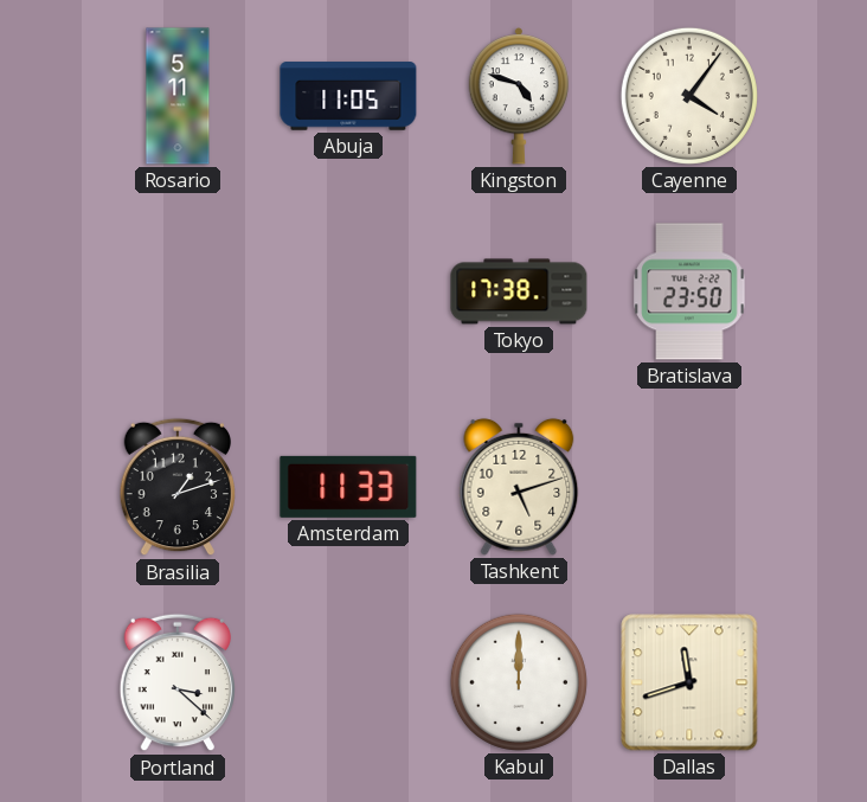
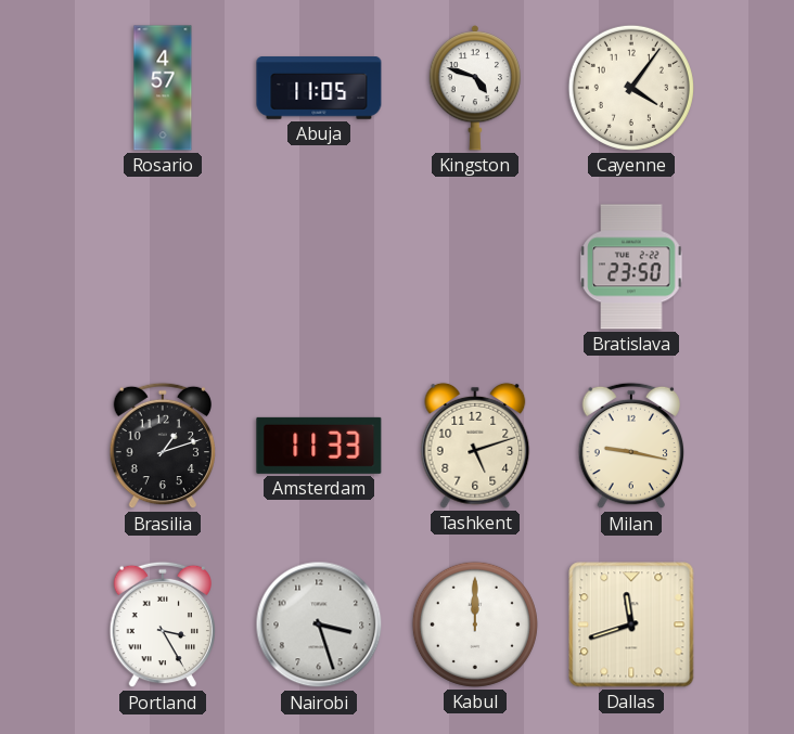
Rosario: 5:11 -> 4:57
Tokyo: 17:38 -> none
Milan: none -> 9:17
Portland: 3:22 -> 3:25
Nairobi: none -> 3:27
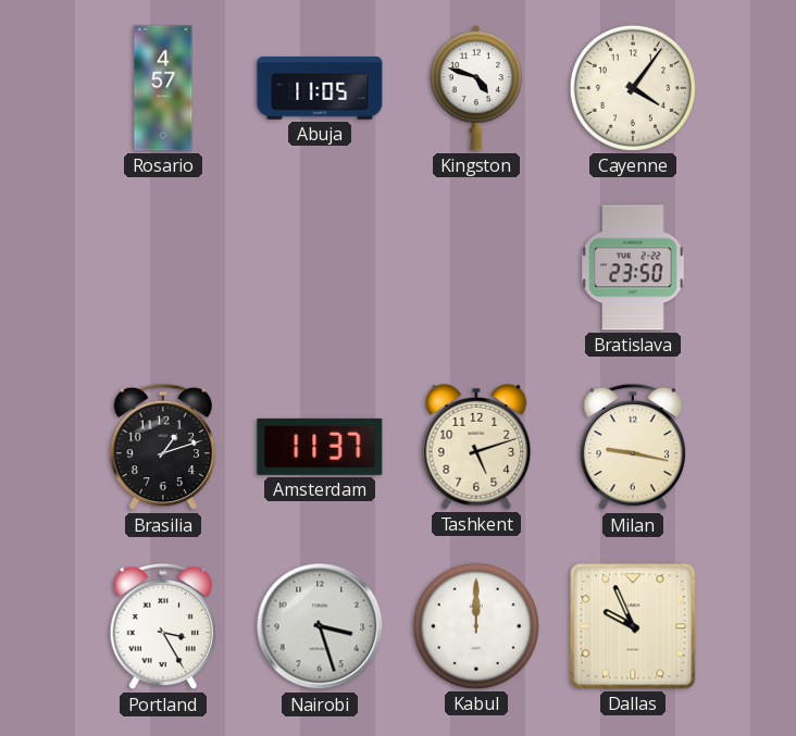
Amsterdam: 11:33 -> 11:37
Dallas: 11:42 -> 9:56
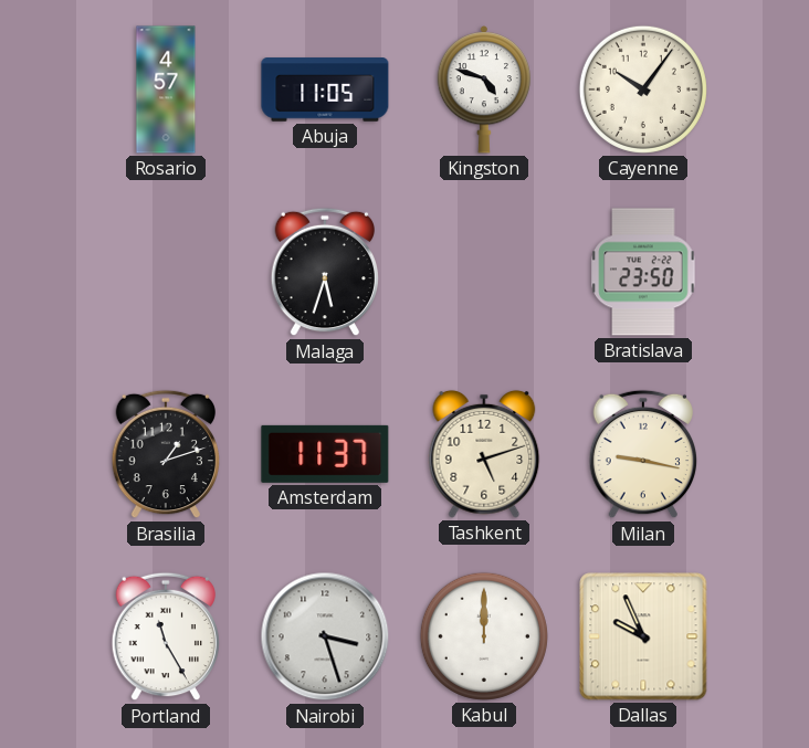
Cayenne: 4:06 -> 10:06
Malaga: none -> 5:33
Portland: 3:25 -> 11:25
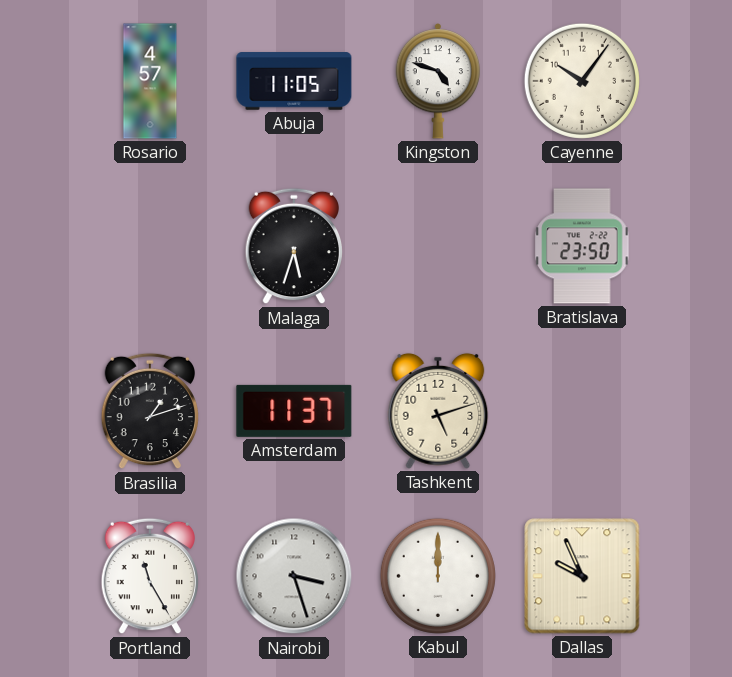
Milan: 9:17 -> none
